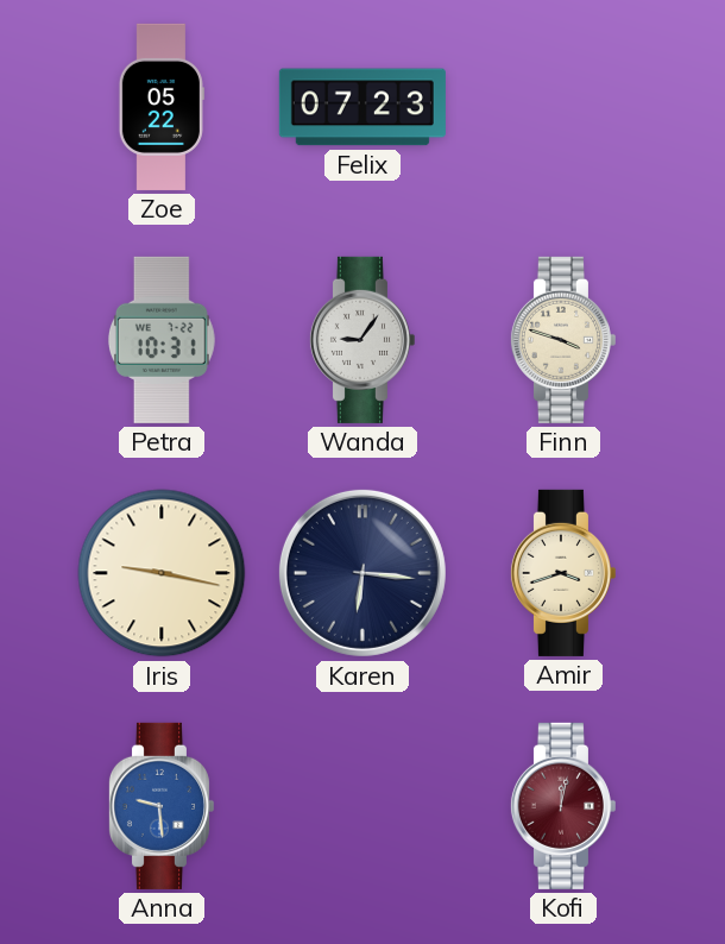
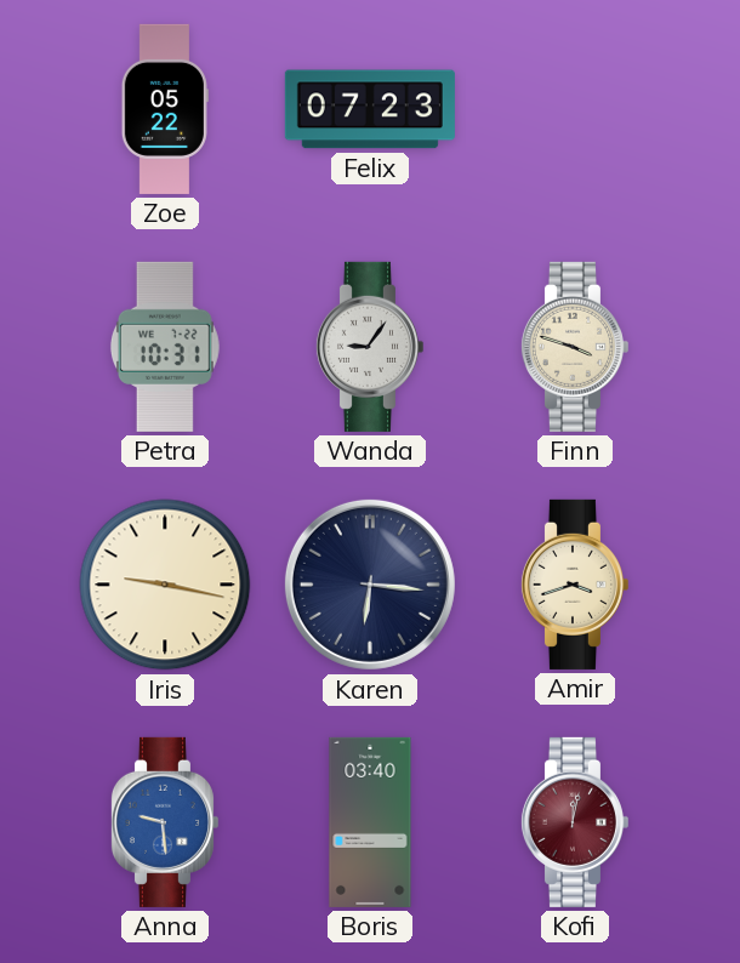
Boris: none -> 03:40
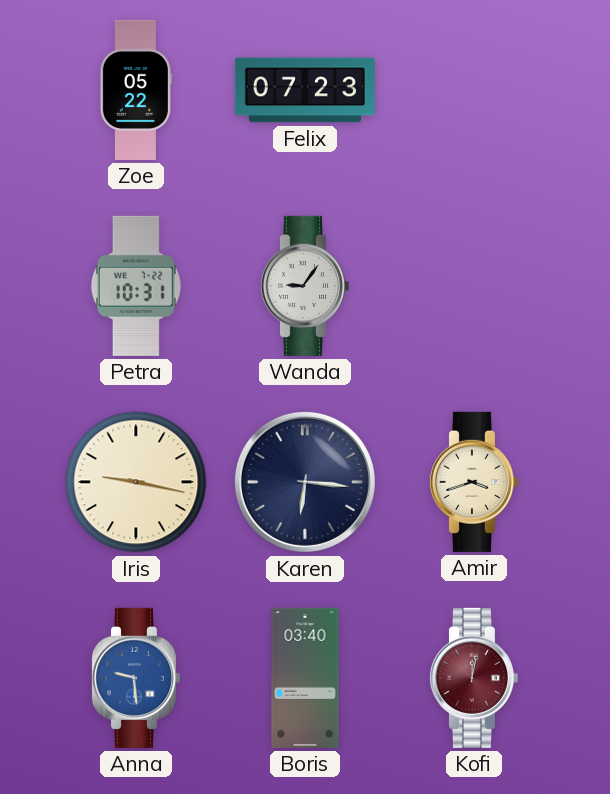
Finn: 3:48 -> none
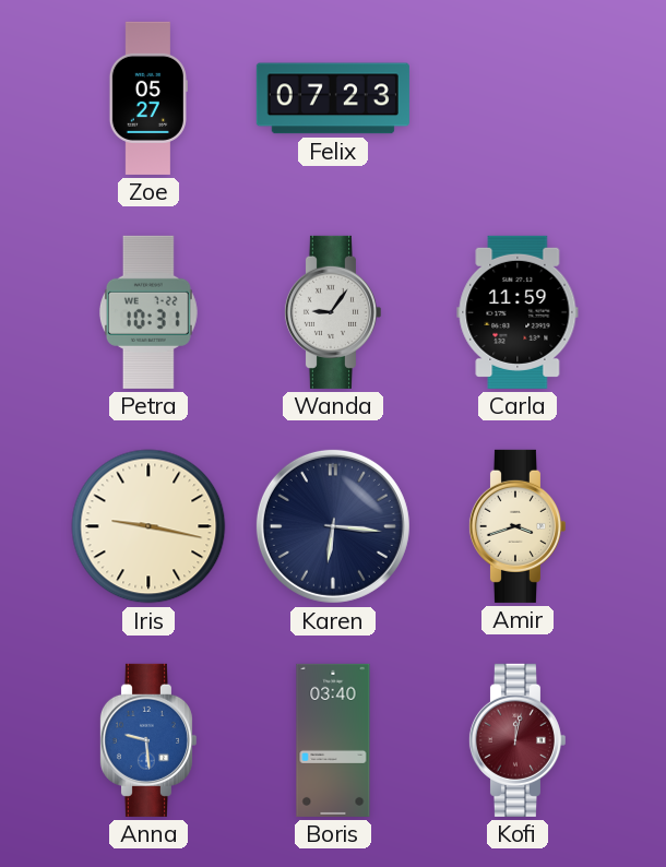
Zoe: 05:22 -> 05:27
Carla: none -> 11:59
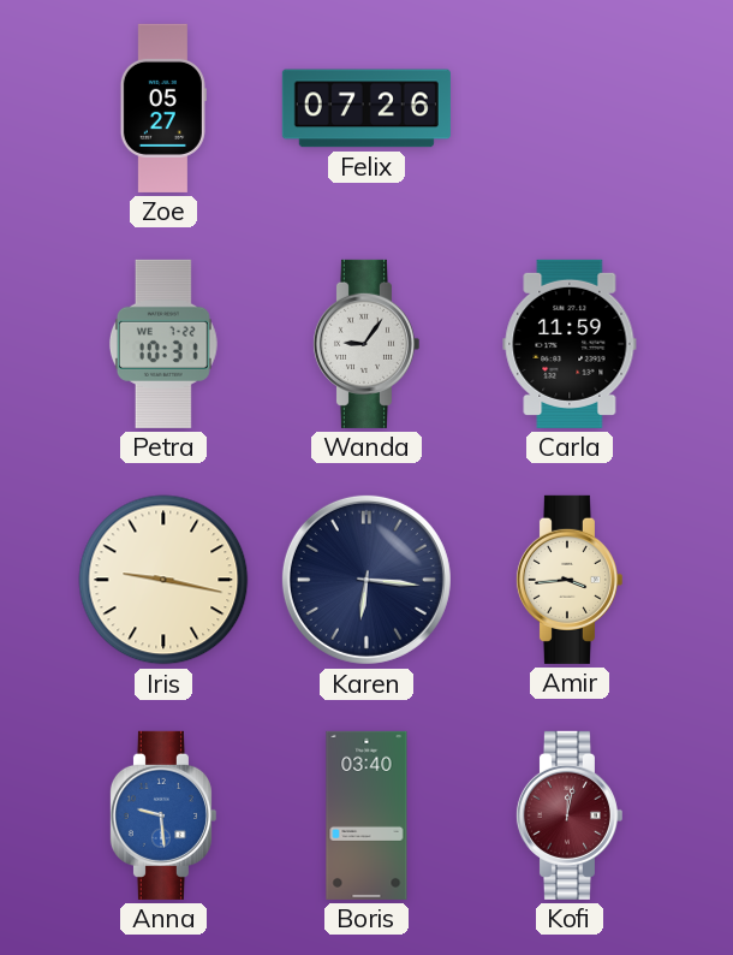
Felix: 07:23 -> 07:26
Amir: 3:42 -> 3:44
